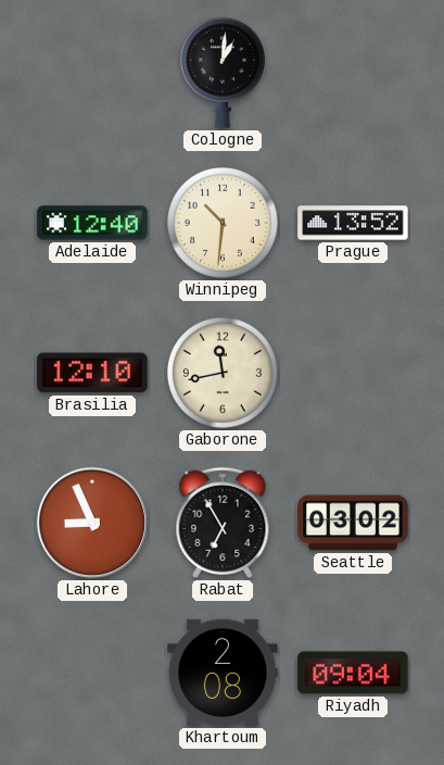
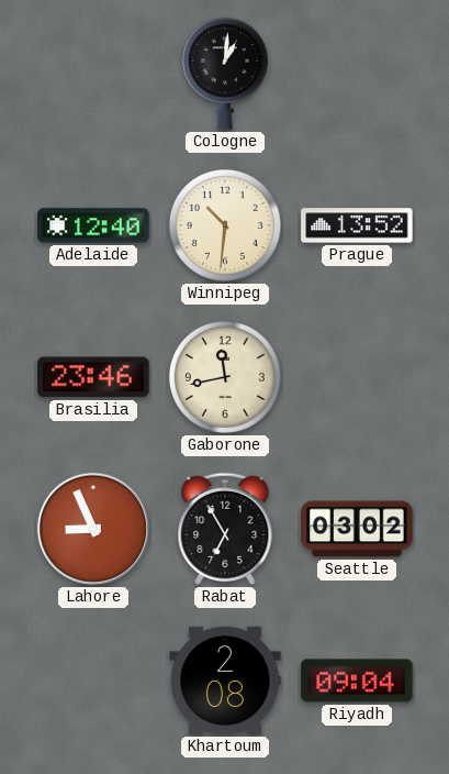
Brasilia: 12:10 -> 23:46
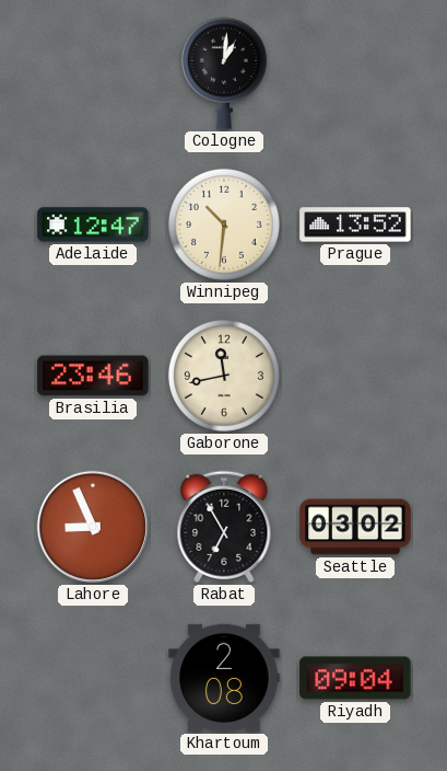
Adelaide: 12:40 -> 12:47
